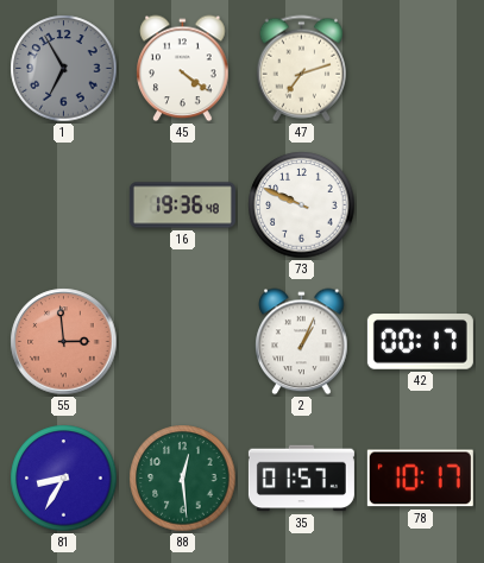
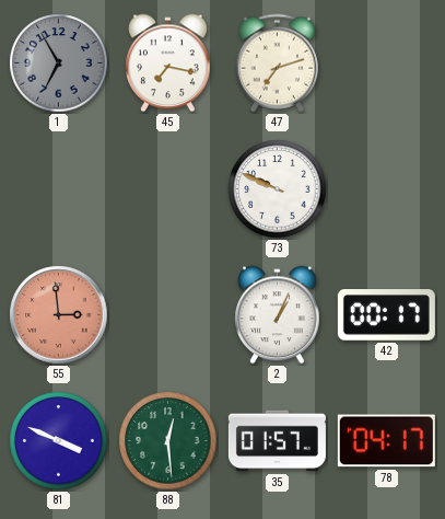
45: 4:21 -> 7:17
16: 19:36 -> none
81: 8:35 -> 3:49
78: 10:17 -> 04:17
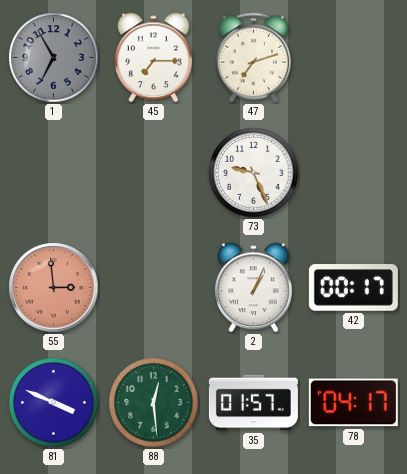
45: 7:17 -> 7:15
73: 9:49 -> 9:26
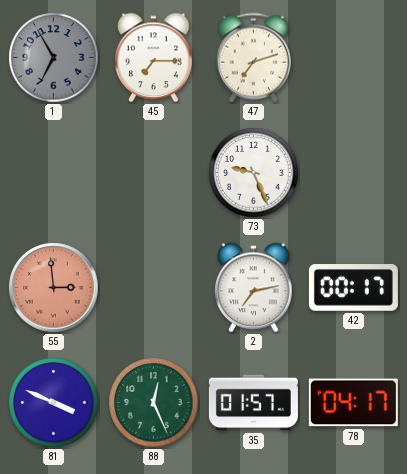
2: 1:04 -> 7:13
88: 12:29 -> 12:26
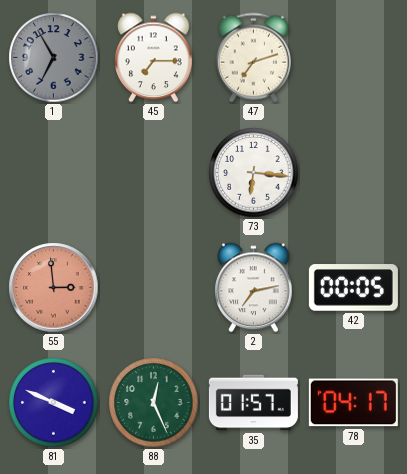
73: 9:26 -> 6:16
42: 00:17 -> 00:05
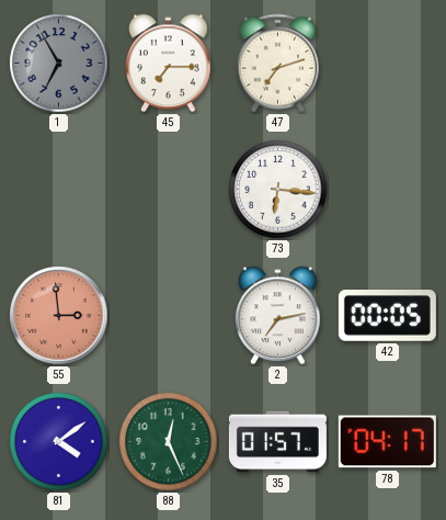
81: 3:49 -> 4:09
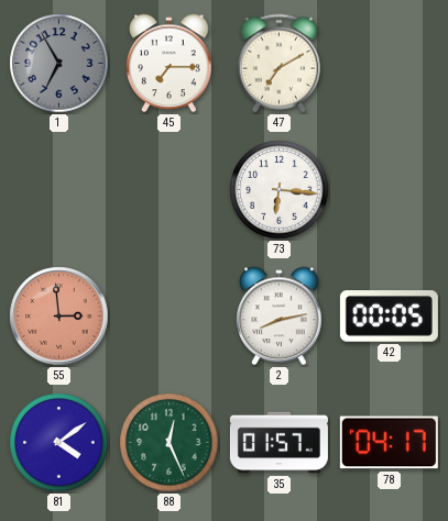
47: 7:12 -> 7:10
2: 7:13 -> 8:13
